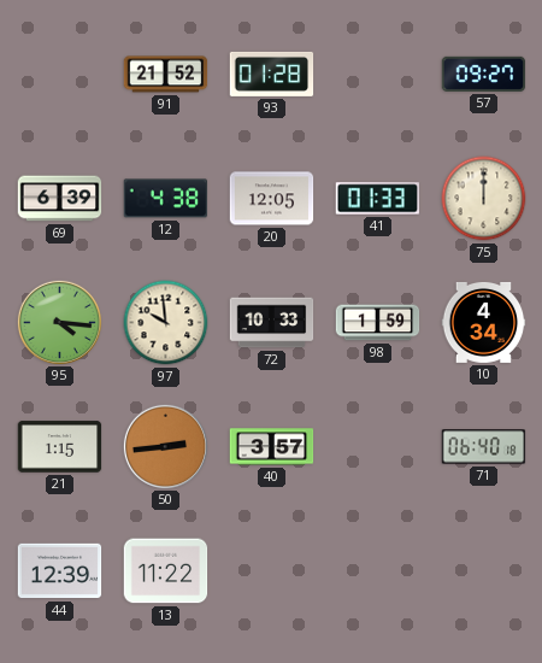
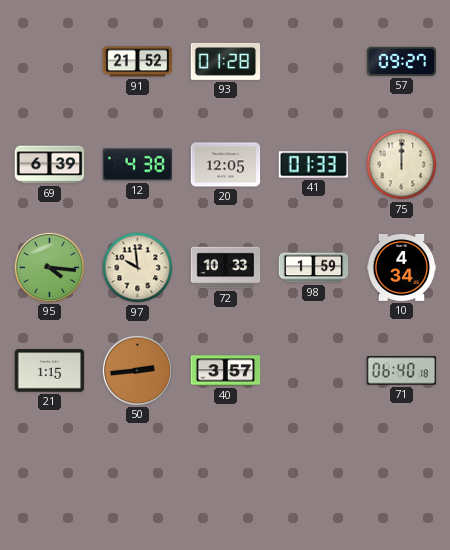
44: 12:39 -> none
13: 11:22 -> none
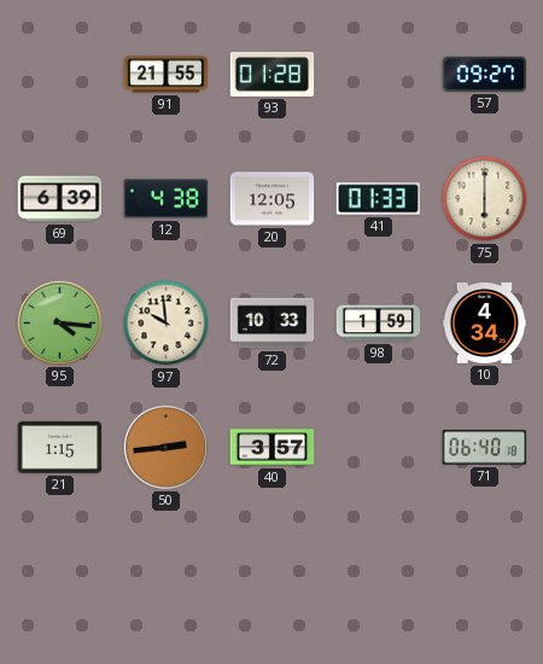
91: 21:52 -> 21:55
75: 12:00 -> 6:00
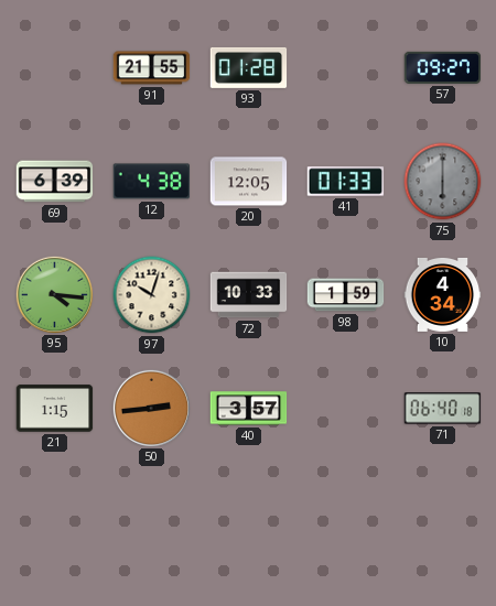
75 dial: cream -> grey
97: 9:59 -> 10:03
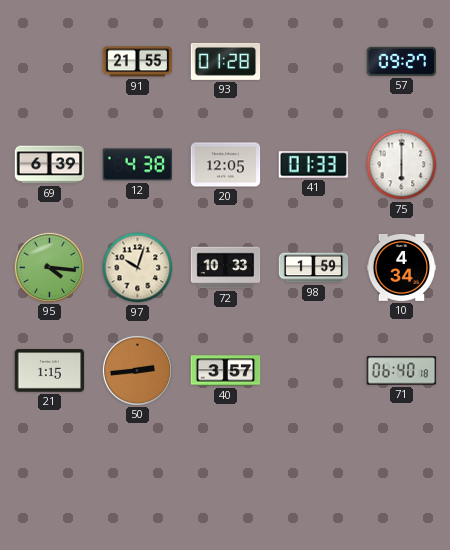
75 dial: grey -> white
